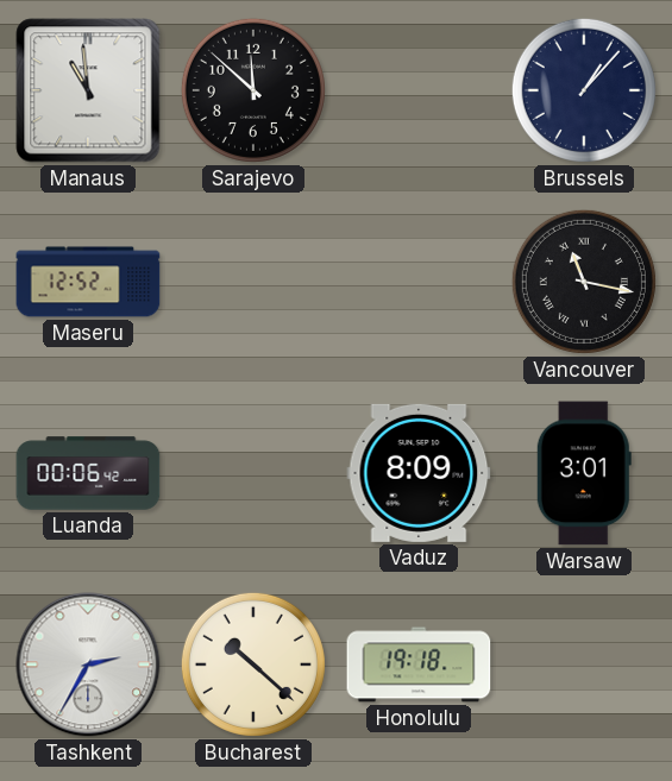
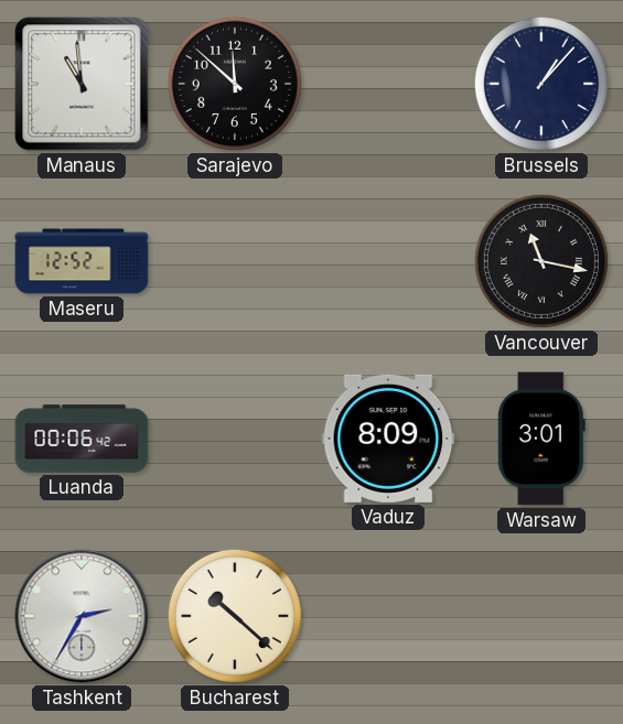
Honolulu: 19:18 -> none
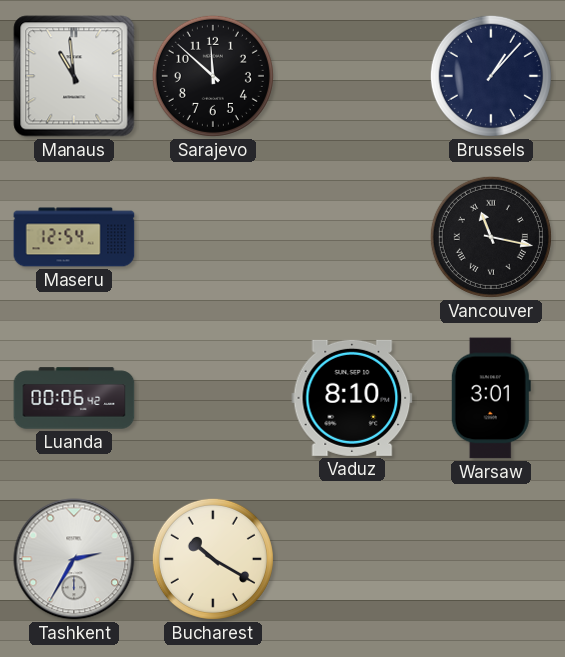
Maseru: 12:52 -> 12:54
Vaduz: 8:09 -> 8:10
Bucharest: 10:22 -> 10:20
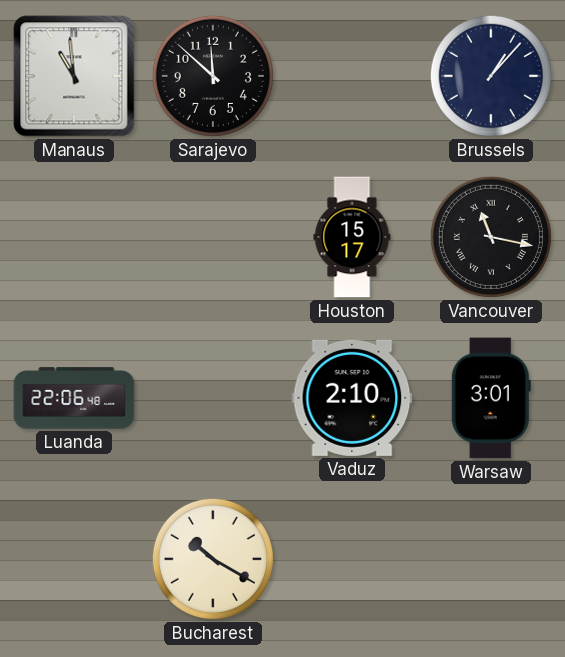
Maseru: 12:54 -> none
Houston: none -> 15:17
Luanda: 00:06 -> 22:06
Vaduz: 8:10 -> 2:10
Tashkent: 2:35 -> none
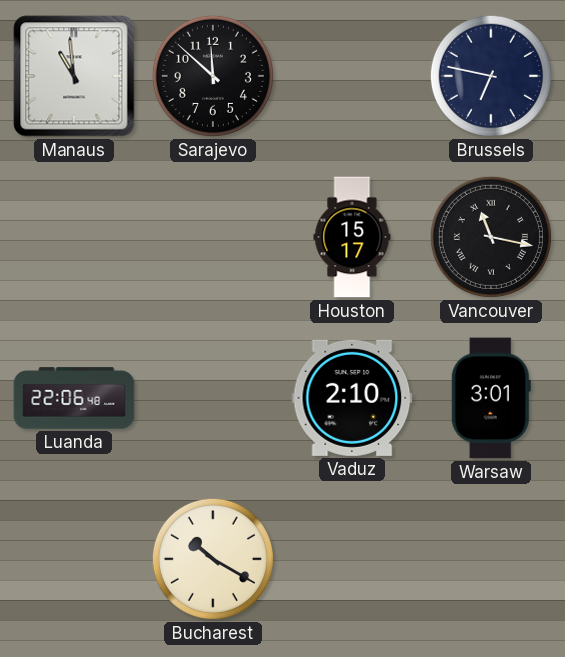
Brussels: 1:07 -> 6:47
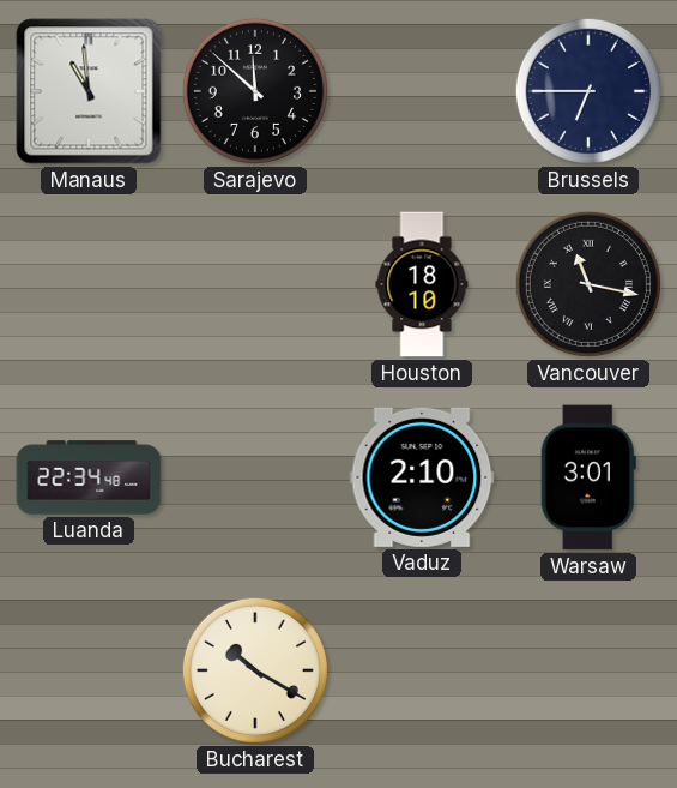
Brussels: 6:47 -> 6:45
Houston: 15:17 -> 18:10
Luanda: 22:06 -> 22:34
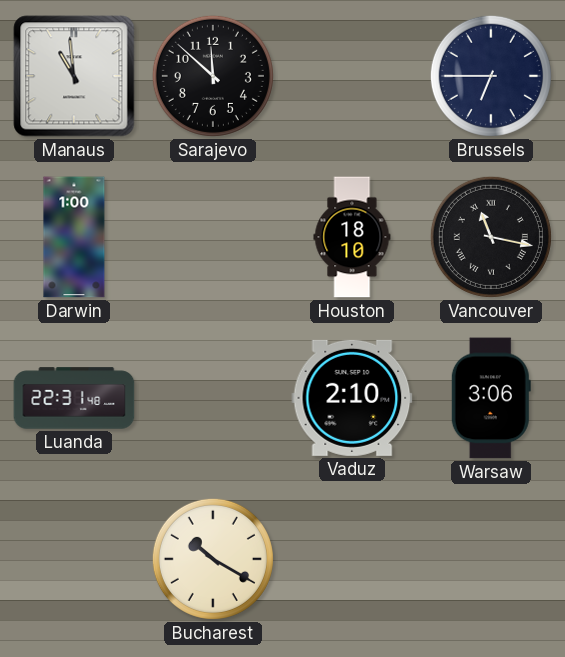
Darwin: none -> 1:00
Luanda: 22:34 -> 22:31
Warsaw: 3:01 -> 3:06
